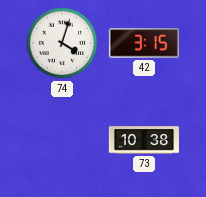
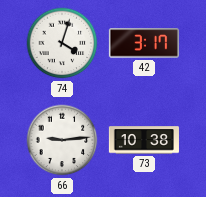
42: 3:15 -> 3:17
66: none -> 9:14
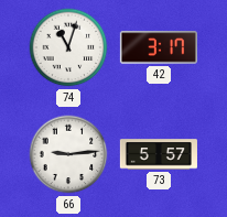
74: 4:03 -> 11:03
73: 10:38 -> 5:57
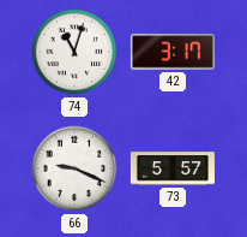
66: 9:14 -> 9:19
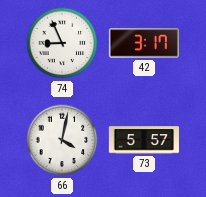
74: 11:03 -> 8:56
66: 9:19 -> 4:02
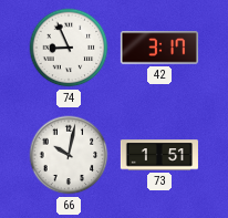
66: 4:02 -> 10:02
73: 5:57 -> 1:51
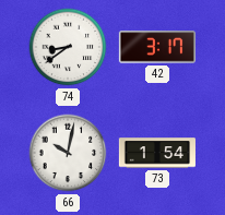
74: 8:56 -> 8:39
73: 1:51 -> 1:54
